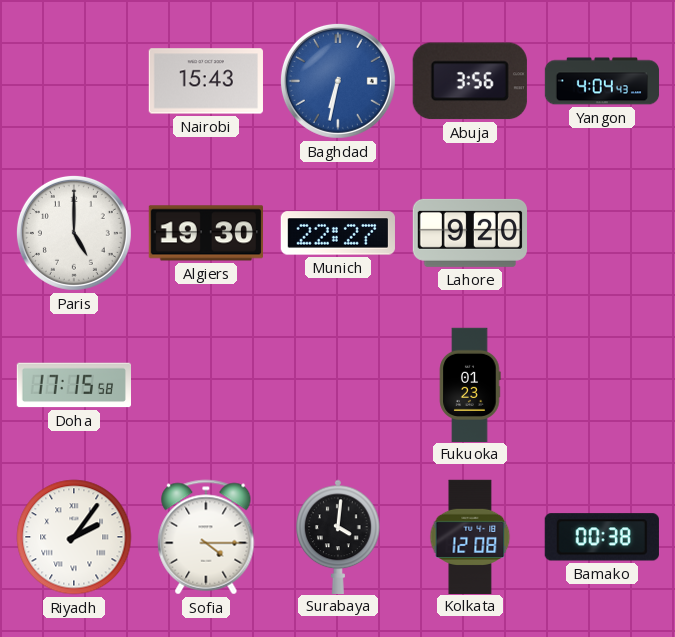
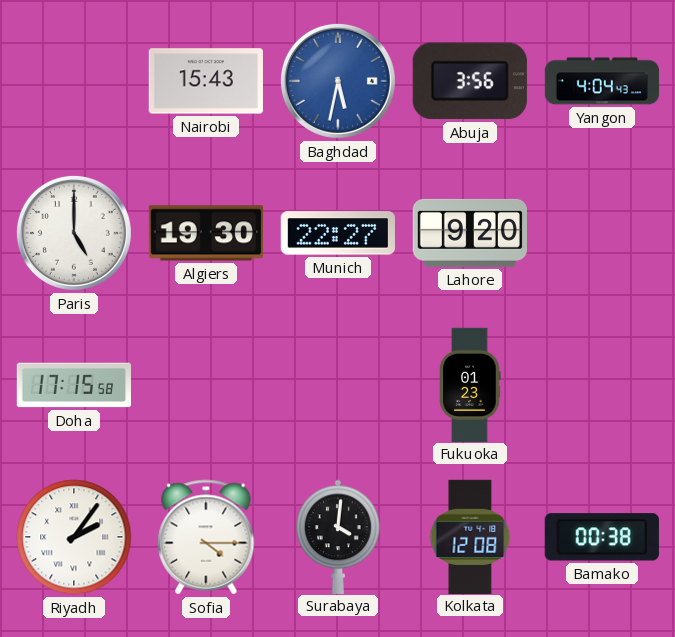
Baghdad: 6:32 -> 5:32
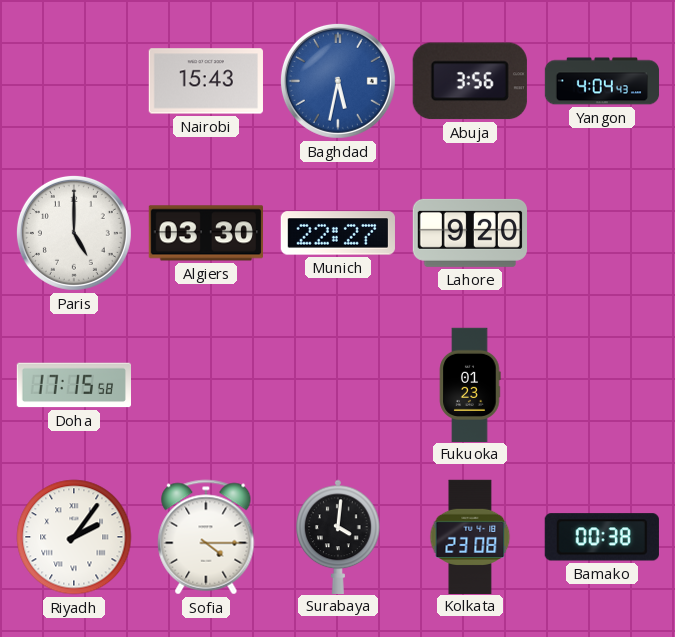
Algiers: 19:30 -> 03:30
Kolkata: 12:08 -> 23:08
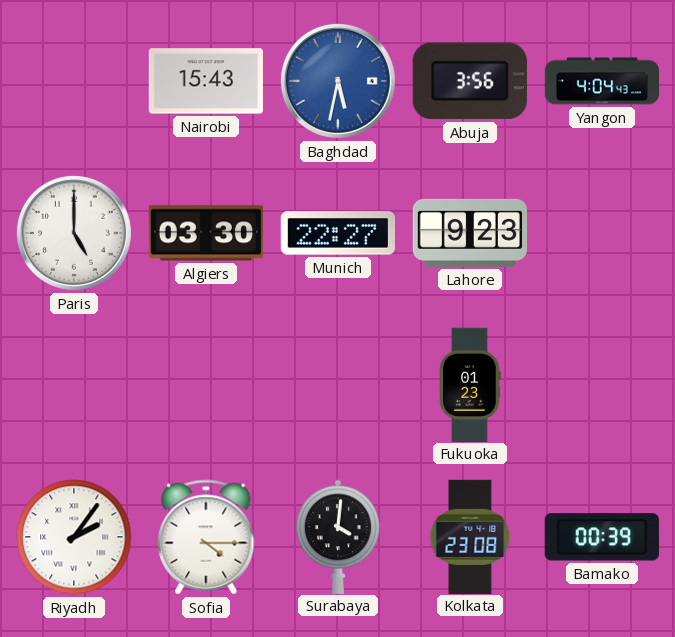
Lahore: 9:20 -> 9:23
Doha: 17:15 -> none
Bamako: 00:38 -> 00:39
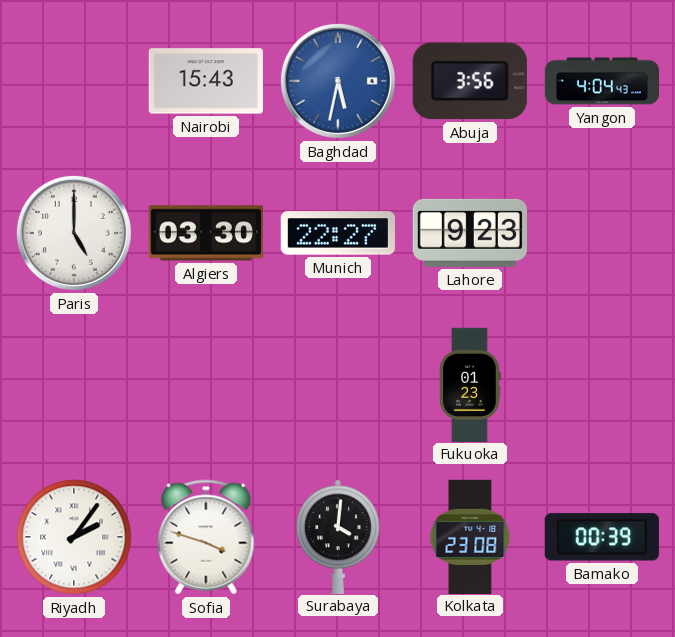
Sofia: 4:15 -> 3:48
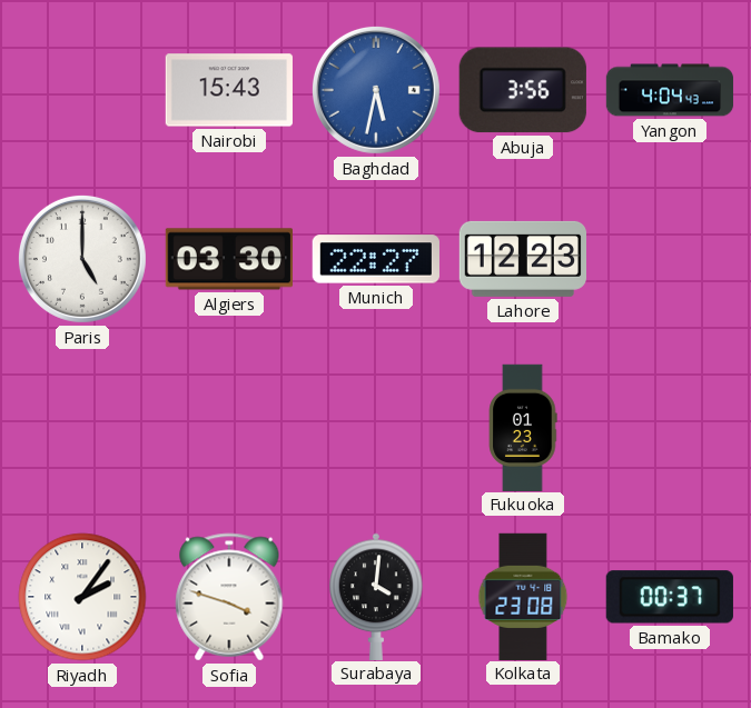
Lahore: 9:23 -> 12:23
Bamako: 00:39 -> 00:37
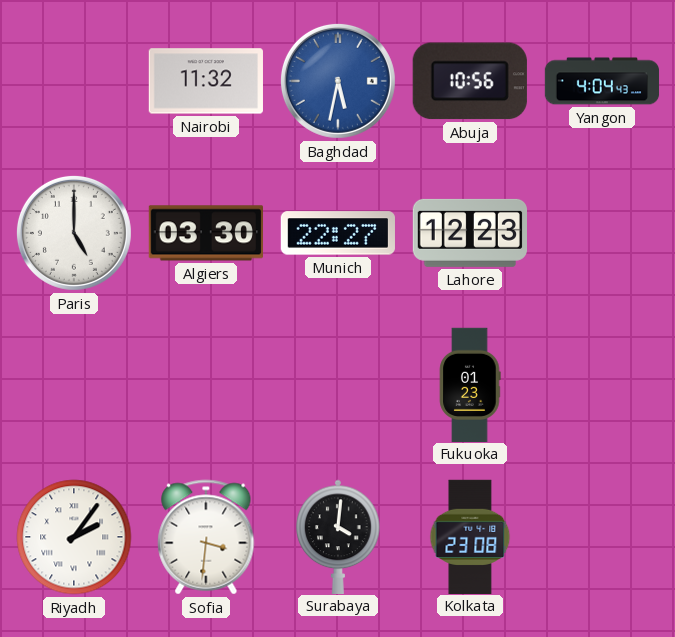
Nairobi: 15:43 -> 11:32
Abuja: 3:56 -> 10:56
Sofia: 3:48 -> 3:31
Bamako: 00:37 -> none
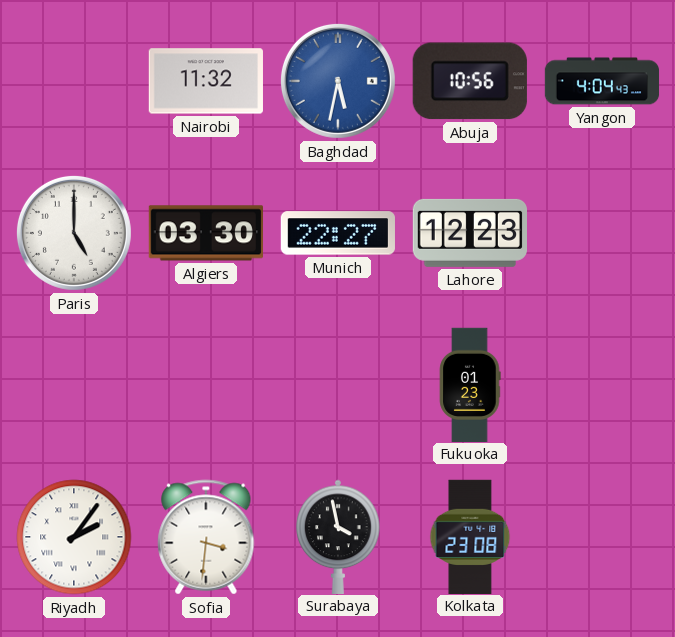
Surabaya: 4:01 -> 3:58
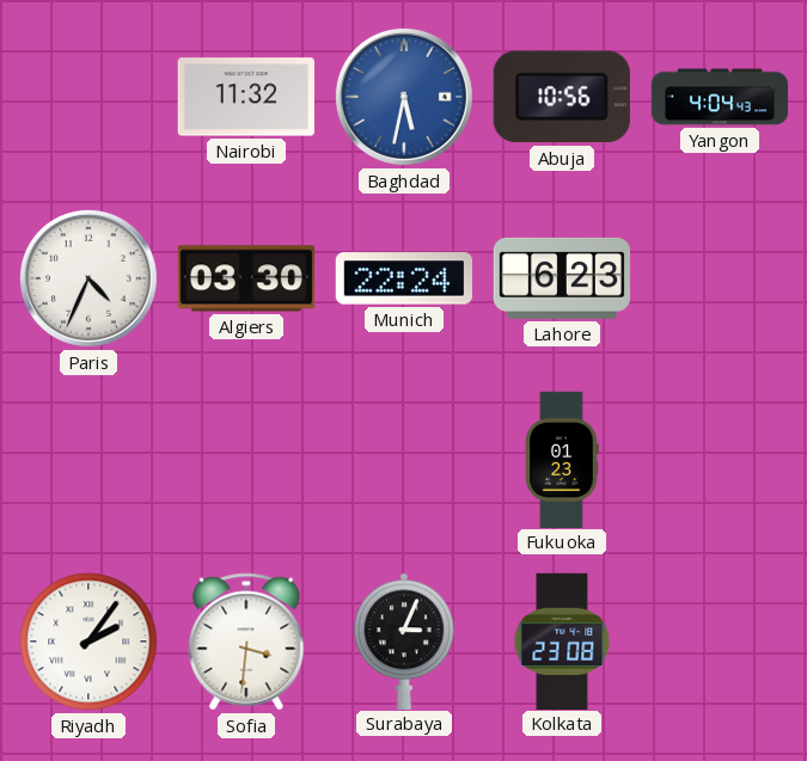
Paris: 5:00 -> 4:34
Munich: 22:27 -> 22:24
Lahore: 12:23 -> 6:23
Surabaya: 3:58 -> 3:04
